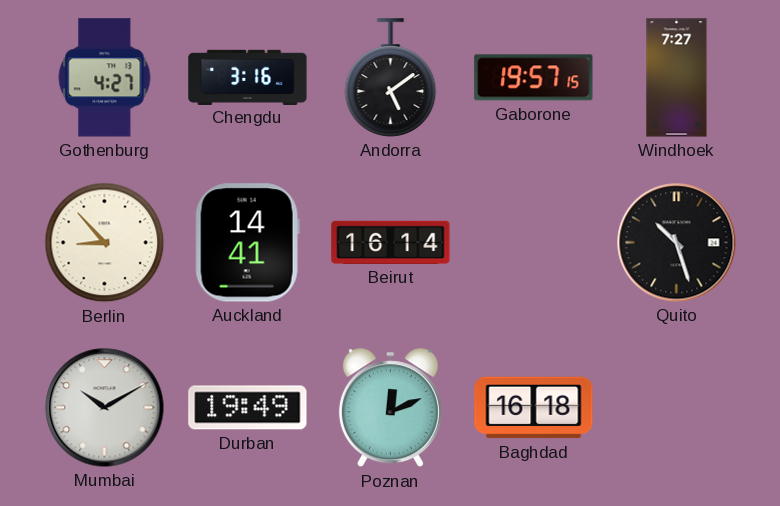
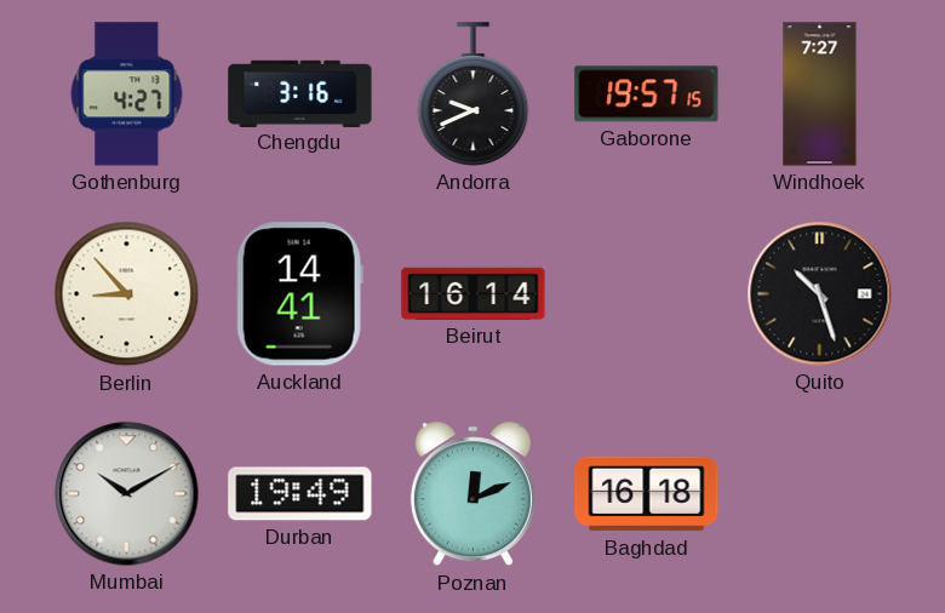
Andorra: 5:09 -> 9:41
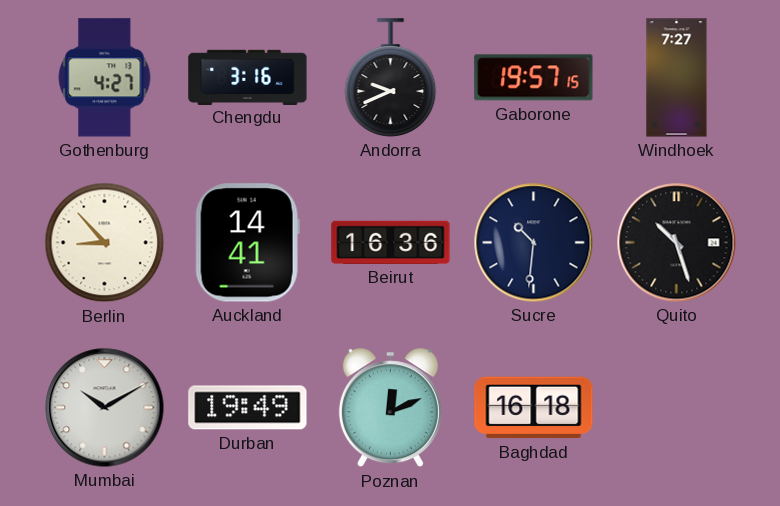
Beirut: 16:14 -> 16:36
Sucre: none -> 10:31
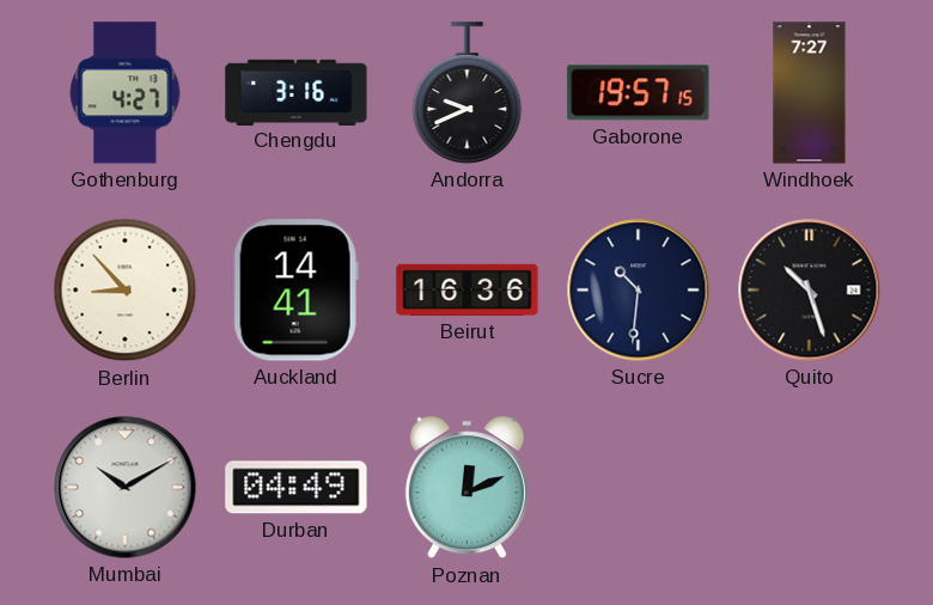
Durban: 19:49 -> 04:49
Baghdad: 16:18 -> none
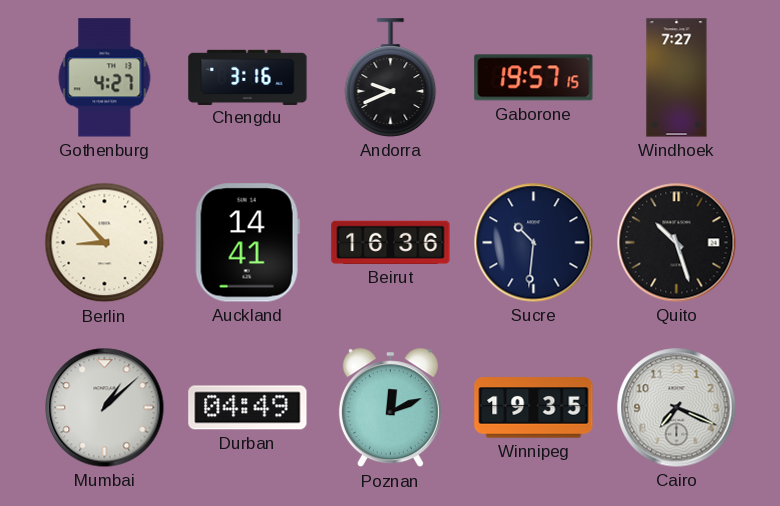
Mumbai: 10:10 -> 1:08
Winnipeg: none -> 19:35
Cairo: none -> 7:19
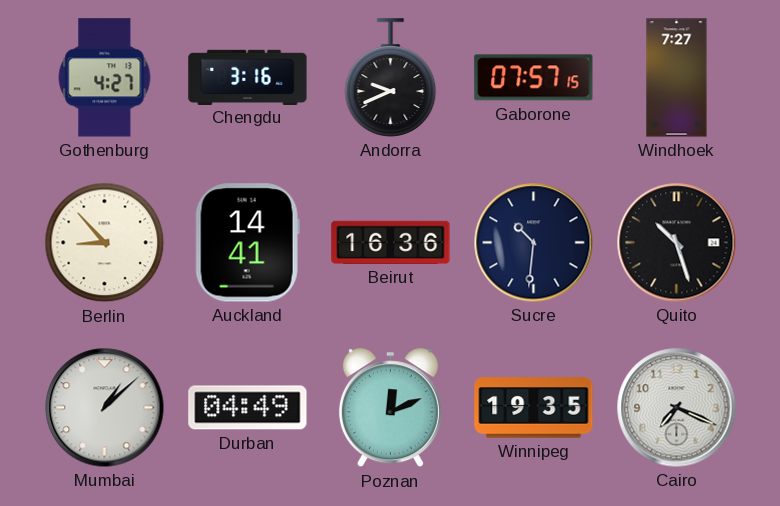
Gaborone: 19:57 -> 07:57
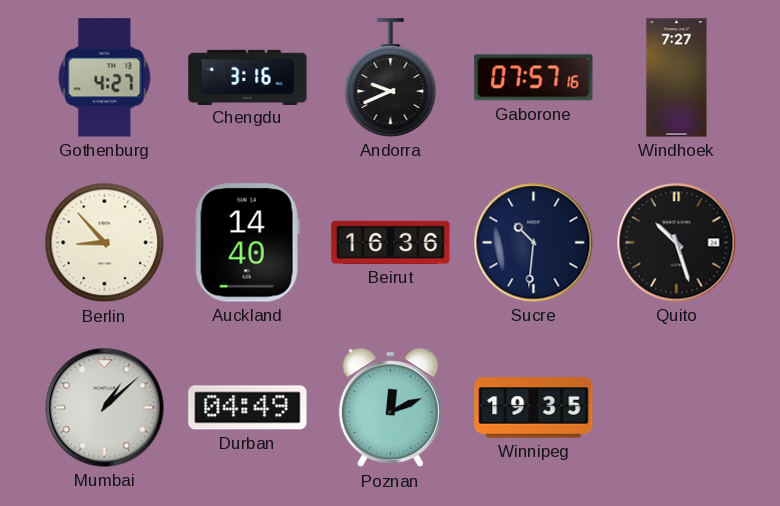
Gaborone: 07:57:15 -> 07:57:16
Auckland: 14:41 -> 14:40
Cairo: 7:19 -> none
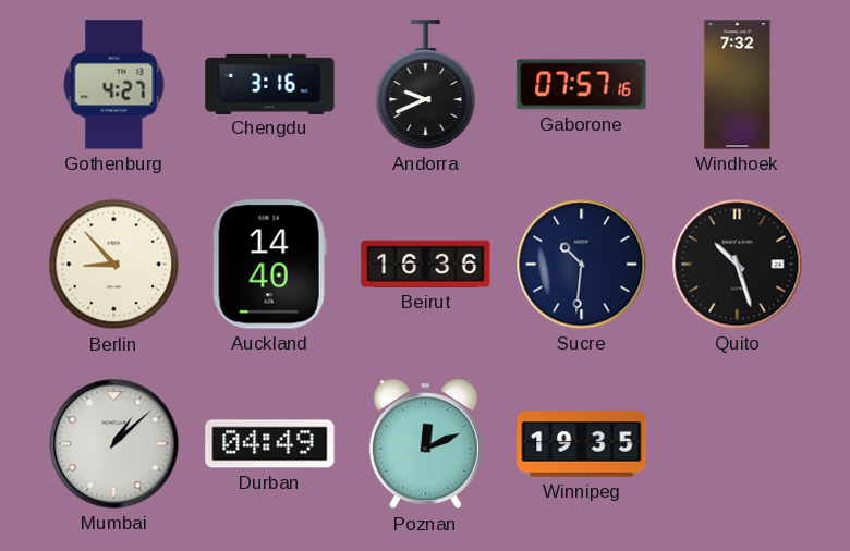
Windhoek: 7:27 -> 7:32
